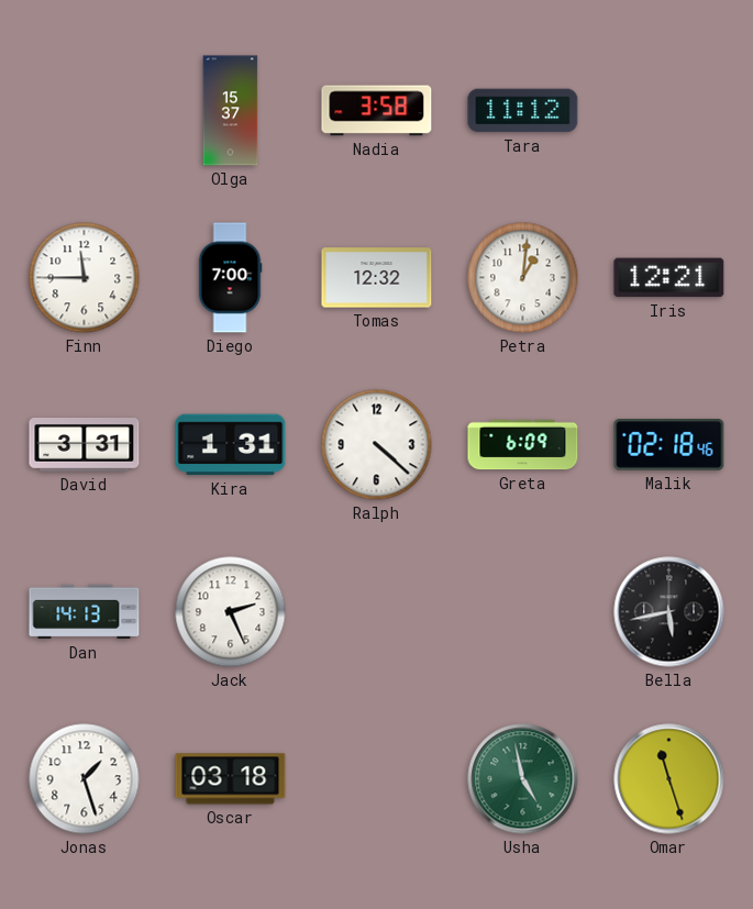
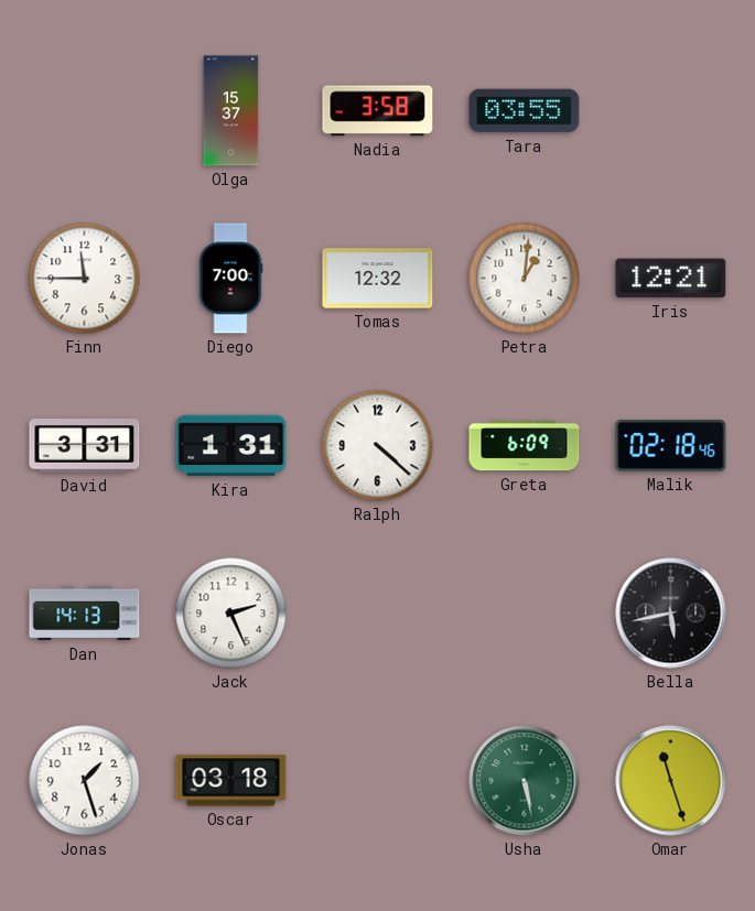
Tara: 11:12 -> 03:55
Usha: 4:58 -> 5:28
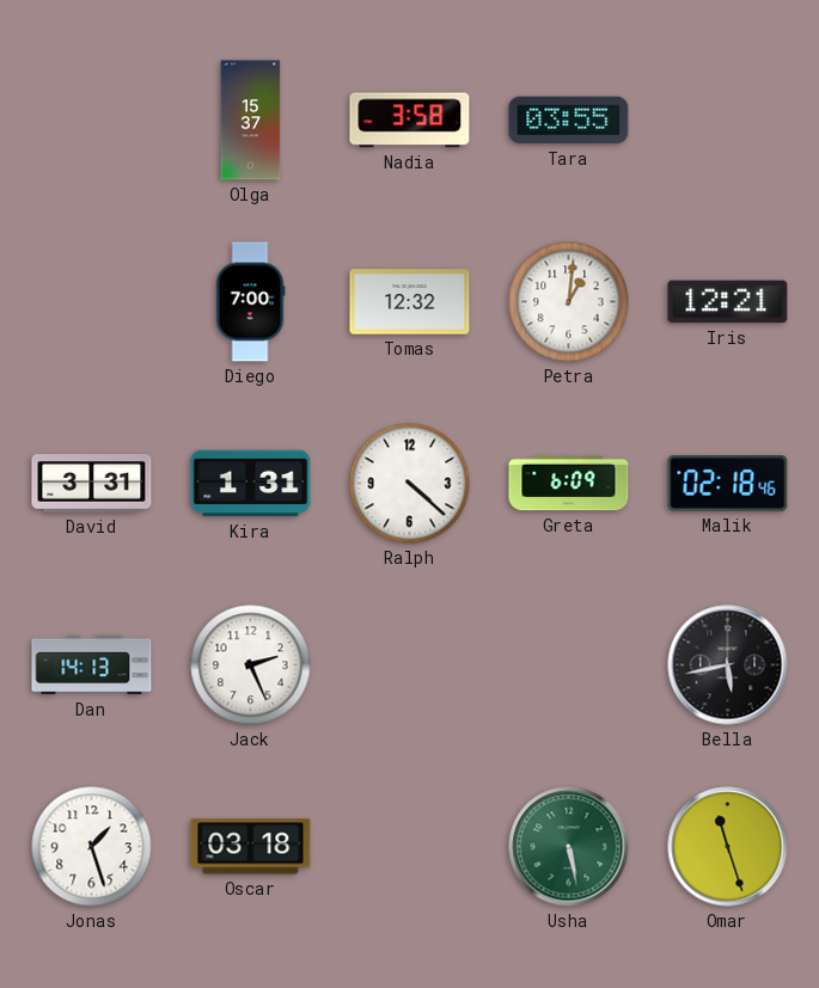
Finn: 11:45 -> none
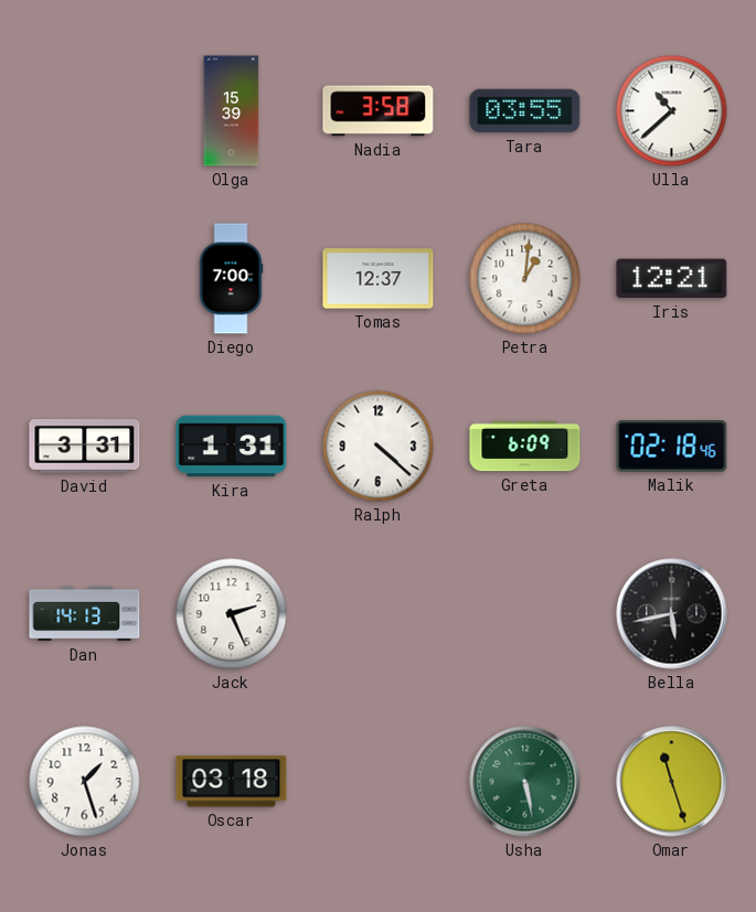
Olga: 15:37 -> 15:39
Ulla: none -> 10:38
Tomas: 12:32 -> 12:37
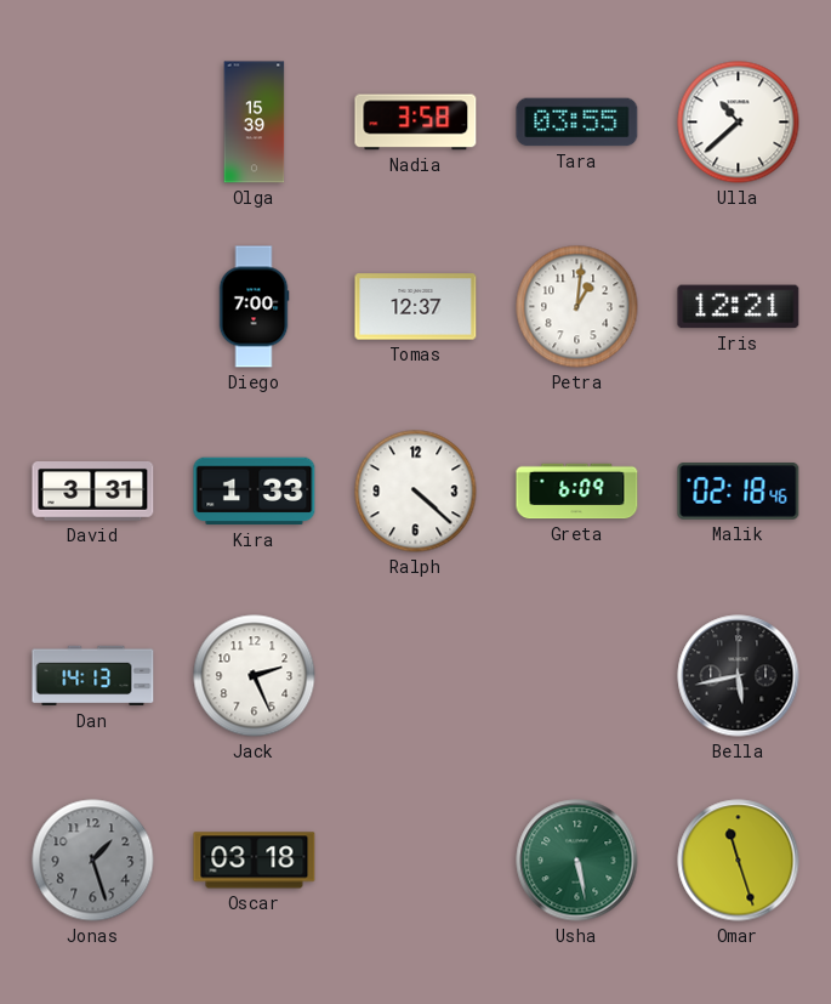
Kira: 1:31 -> 1:33
Jonas dial: white -> grey
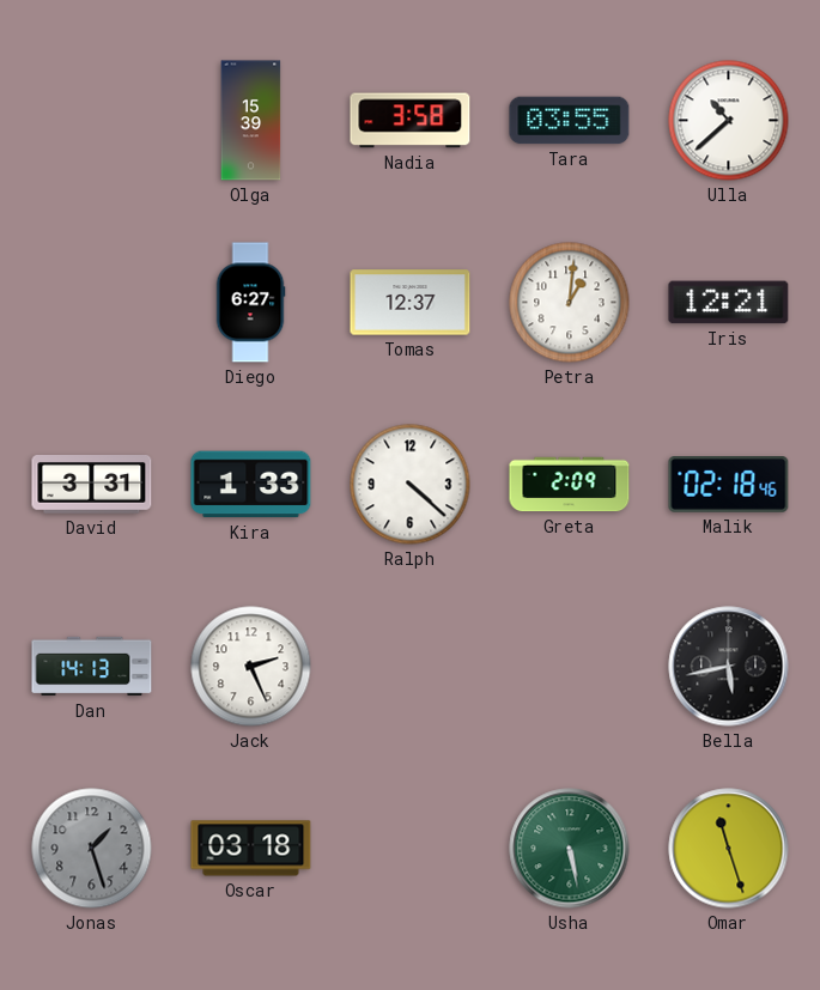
Diego: 7:00 -> 6:27
Greta: 6:09 -> 2:09
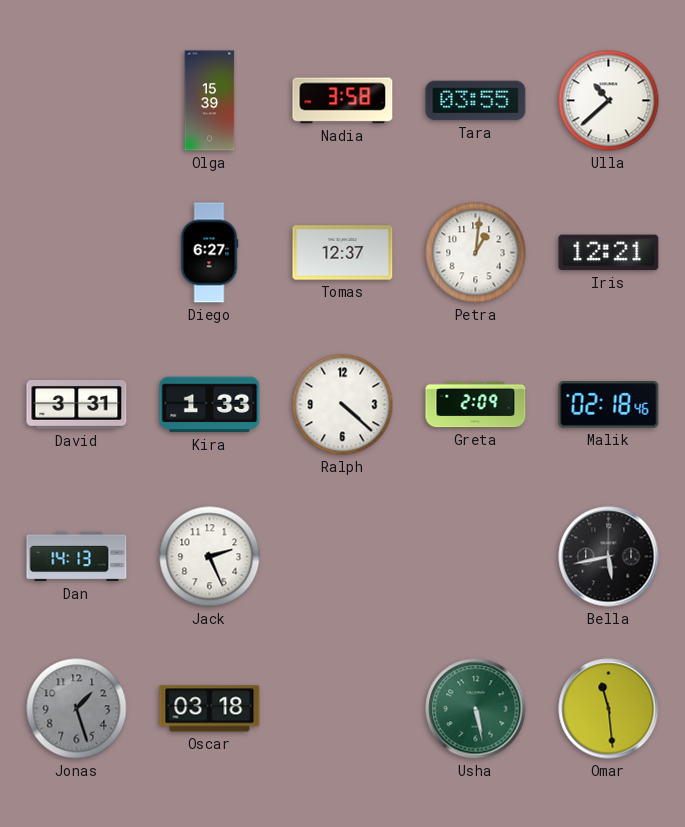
Omar: 11:27 -> 11:29
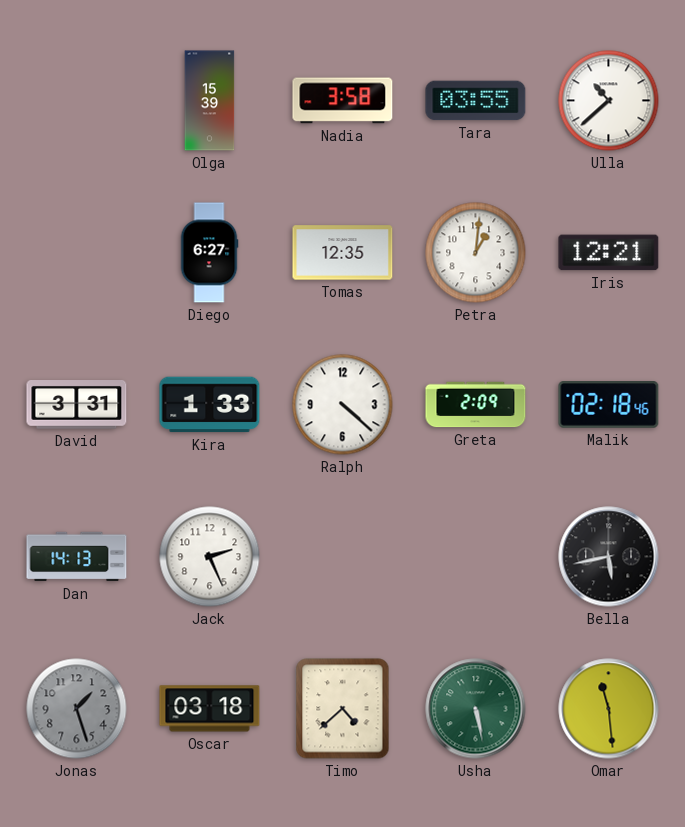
Tomas: 12:37 -> 12:35
Timo: none -> 4:38
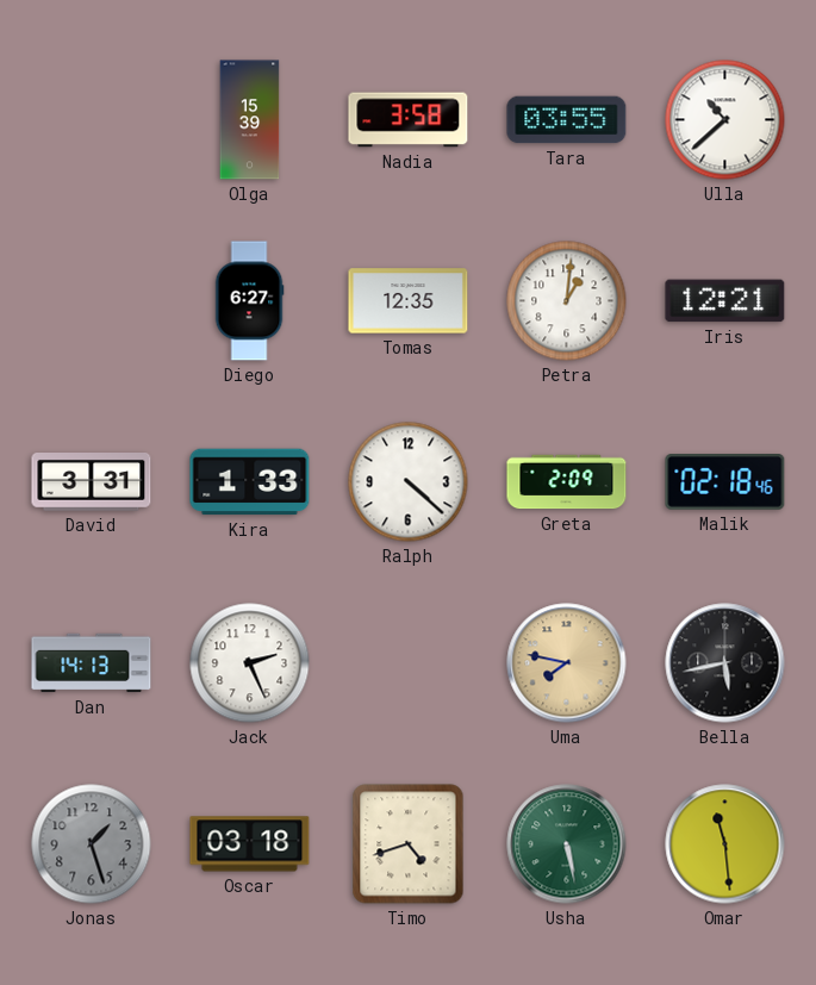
Uma: none -> 7:47
Timo: 4:38 -> 4:42
